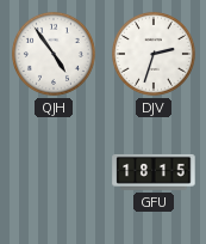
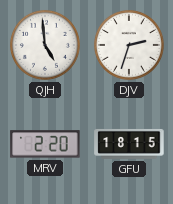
QJH: 4:54 -> 4:59
MRV: none -> 2:20
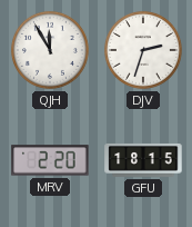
QJH: 4:59 -> 11:55
